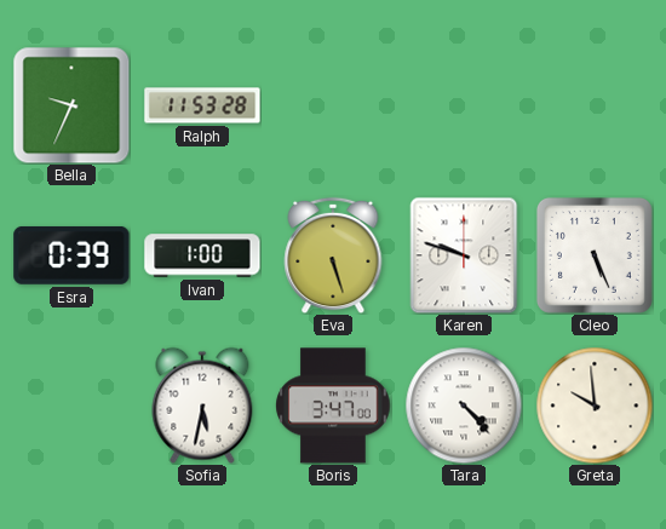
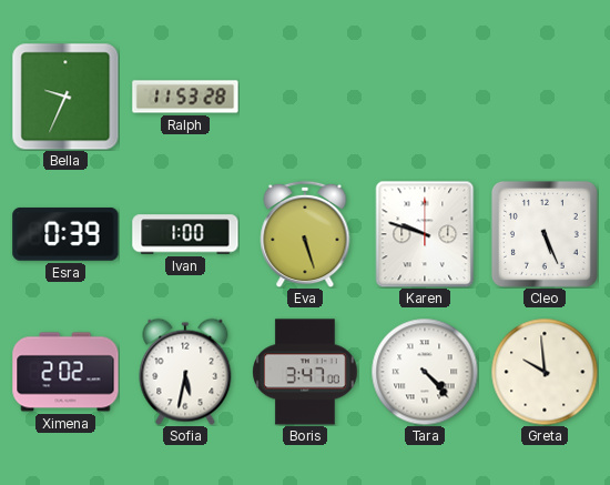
Ximena: none -> 2:02
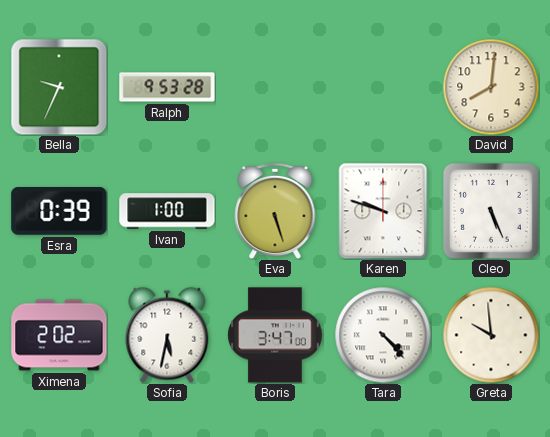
Ralph: 11:53 -> 9:53
David: none -> 8:01
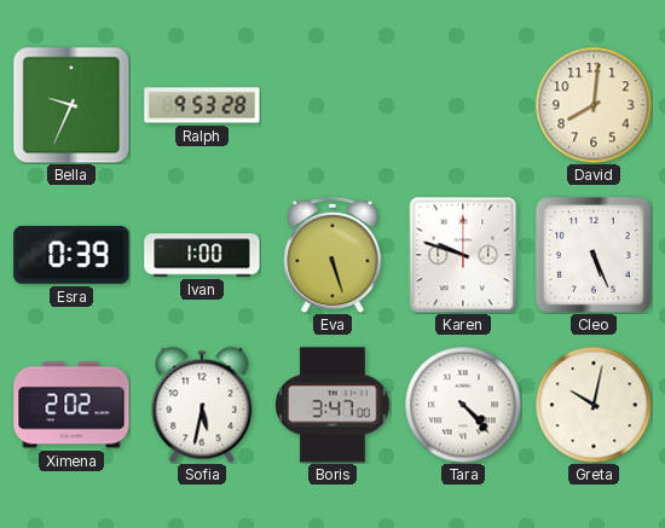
Greta: 9:59 -> 10:02
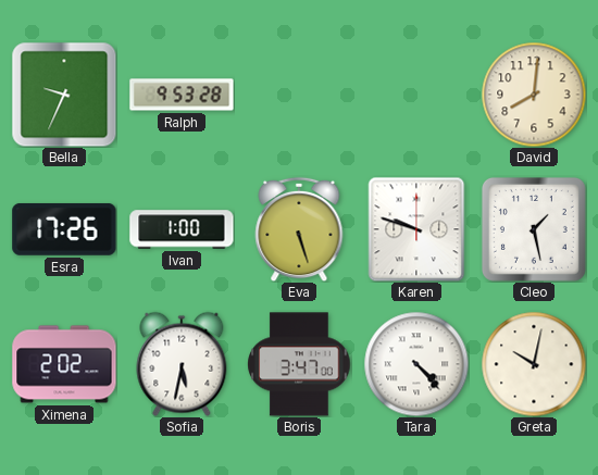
Esra: 0:39 -> 17:26
Cleo: 5:26 -> 1:28
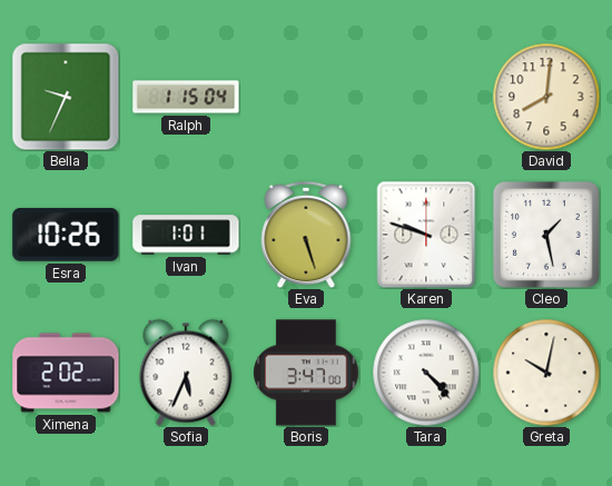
Ralph: 9:53 -> 1:15
Esra: 17:26 -> 10:26
Ivan: 1:00 -> 1:01
Sofia: 5:32 -> 5:34
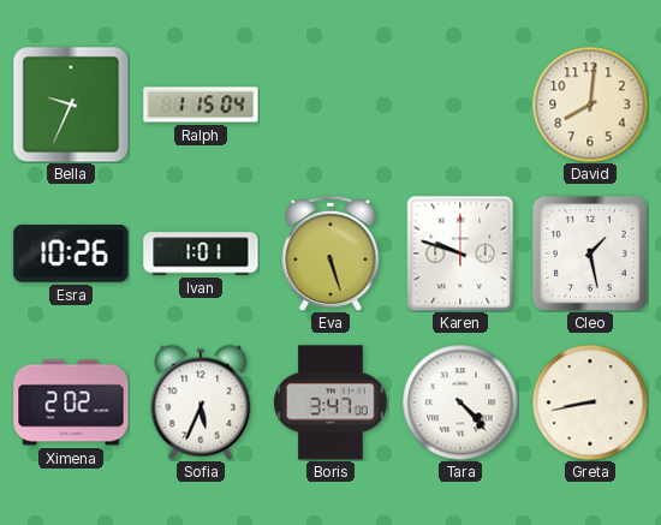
Greta: 10:02 -> 8:43
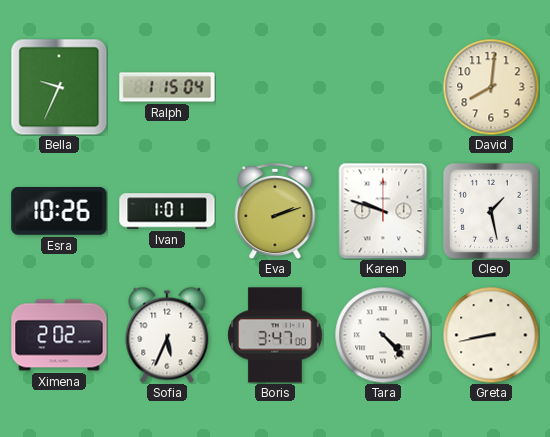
Eva: 5:27 -> 2:12
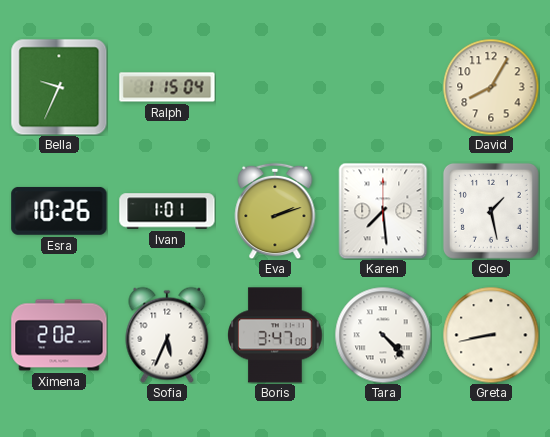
David: 8:01 -> 8:05
Karen: 9:48 -> 7:29
